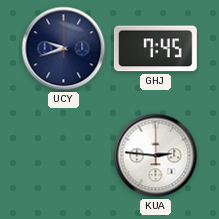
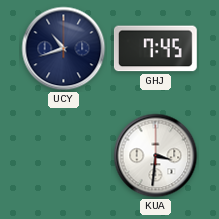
UCY: 9:42 -> 10:42
KUA: 2:46 -> 3:31
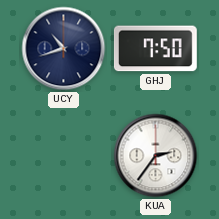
GHJ: 7:45 -> 7:50
KUA: 3:31 -> 2:36
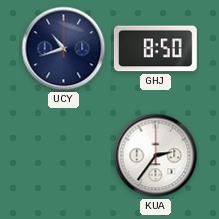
GHJ: 7:50 -> 8:50
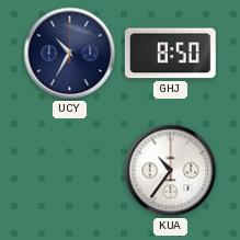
UCY: 10:42 -> 10:35
KUA: 2:36 -> 10:36
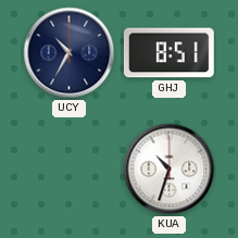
GHJ: 8:50 -> 8:51
KUA: 10:36 -> 10:33
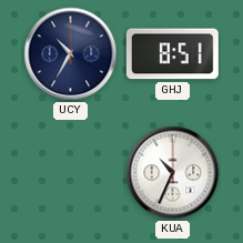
KUA: 10:33 -> 10:34
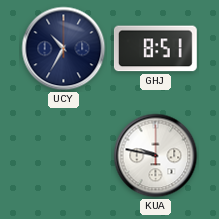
KUA: 10:34 -> 9:47
